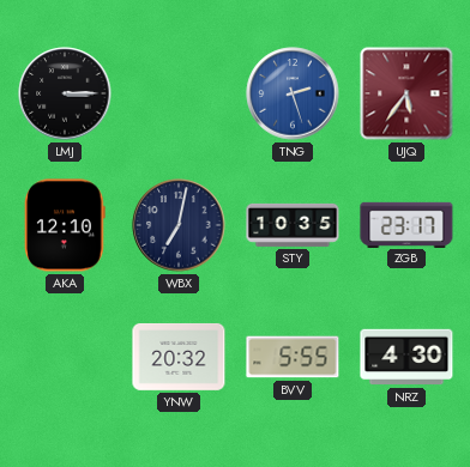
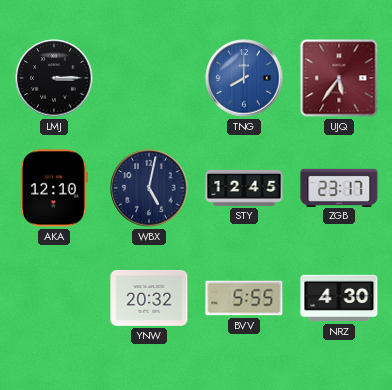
TNG: 2:27 -> 8:00
WBX: 7:02 -> 5:02
STY: 10:35 -> 12:45
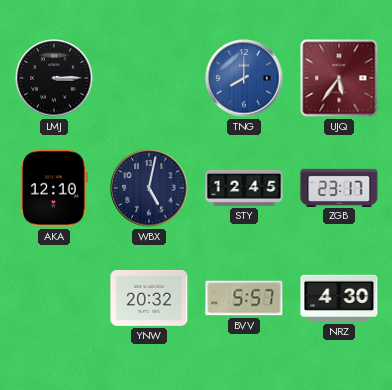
BVV: 5:55 -> 5:57
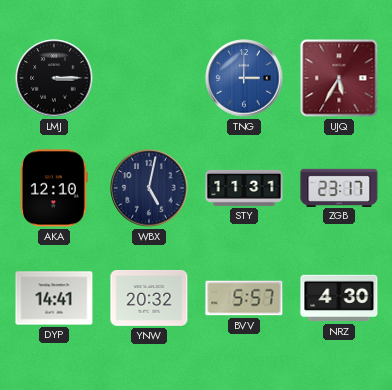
TNG: 8:00 -> 3:00
UJQ: 5:36 -> 5:35
STY: 12:45 -> 11:31
DYP: none -> 14:41
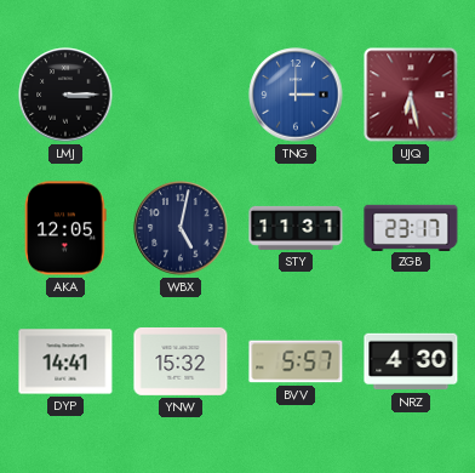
UJQ: 5:35 -> 6:28
AKA: 12:10 -> 12:05
YNW: 20:32 -> 15:32
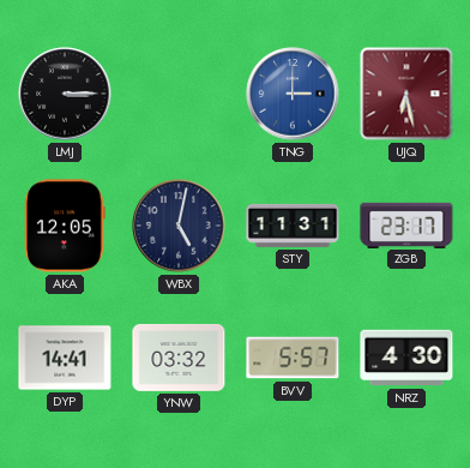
YNW: 15:32 -> 03:32
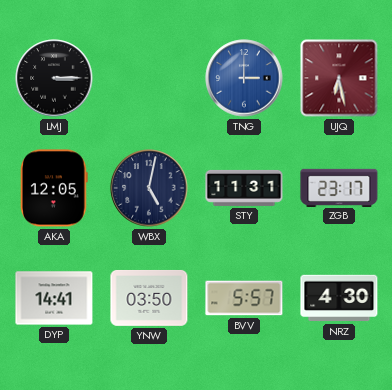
YNW: 03:32 -> 03:50
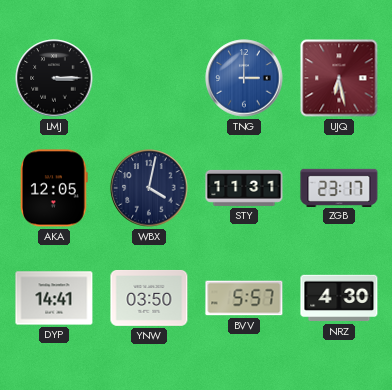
WBX: 5:02 -> 4:02
